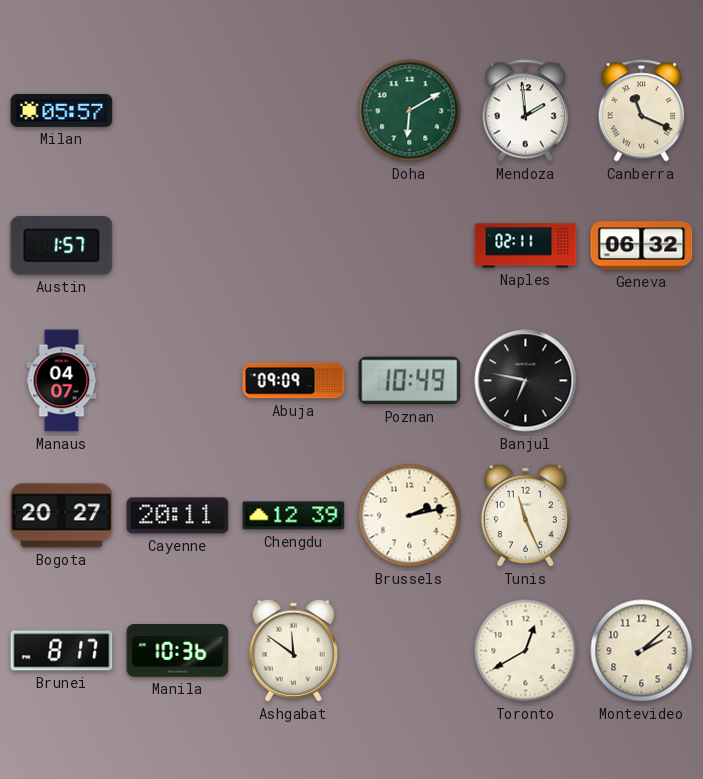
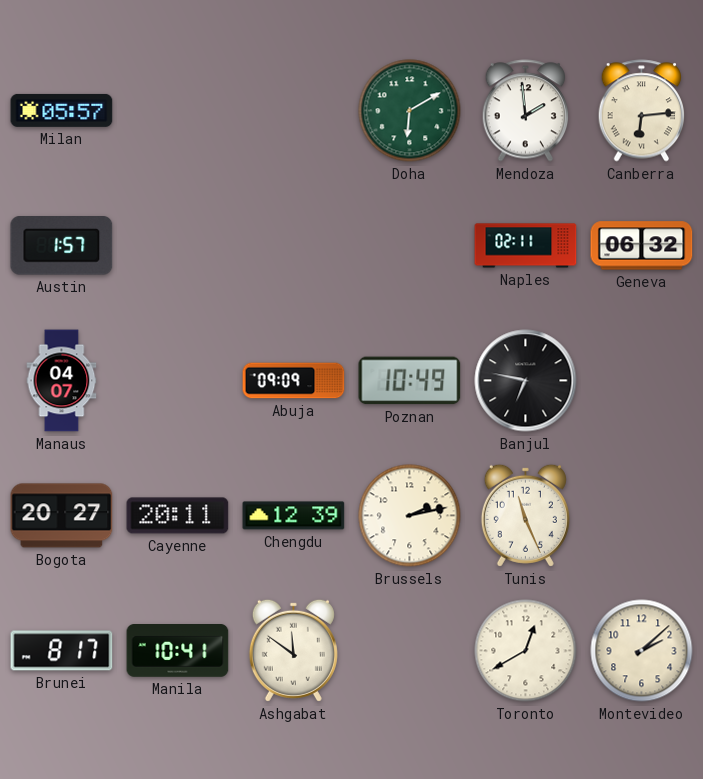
Canberra: 11:19 -> 6:14
Manila: 10:36 -> 10:41
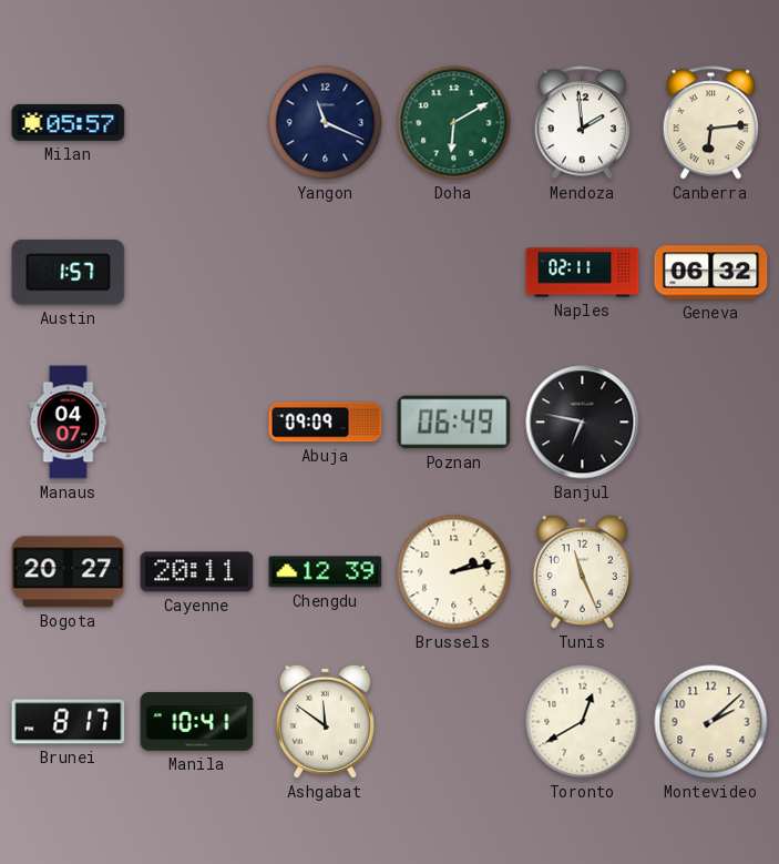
Yangon: none -> 11:19
Poznan: 10:49 -> 06:49
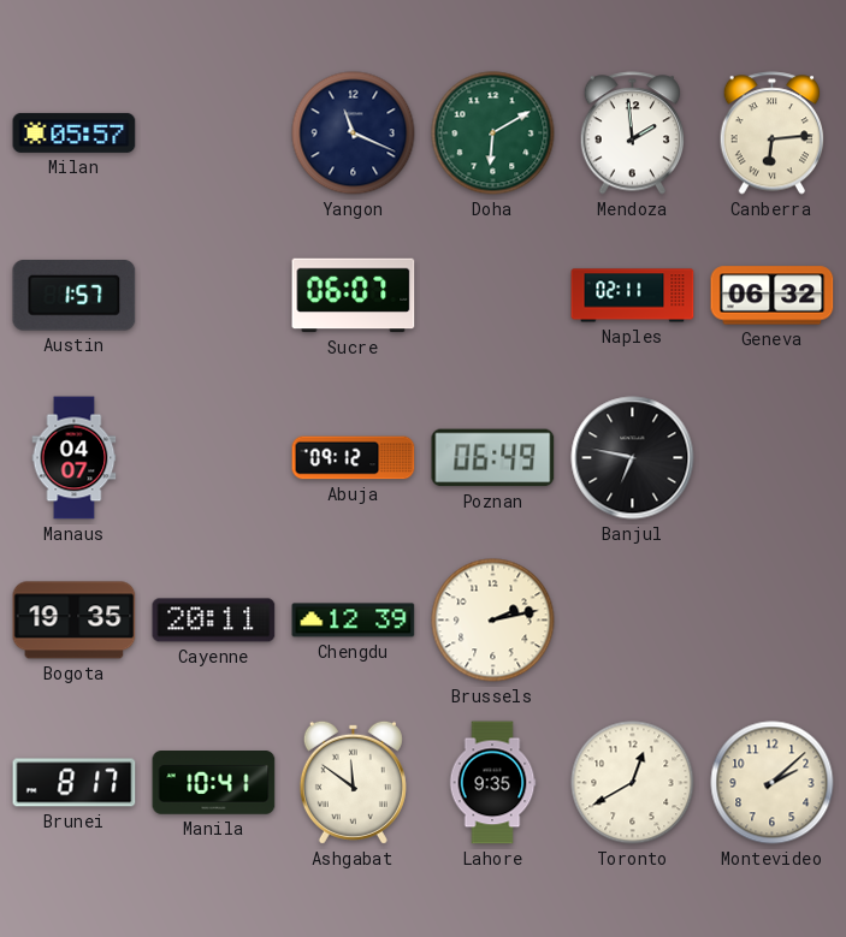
Sucre: none -> 06:07
Abuja: 09:09 -> 09:12
Bogota: 20:27 -> 19:35
Tunis: 11:26 -> none
Lahore: none -> 9:35
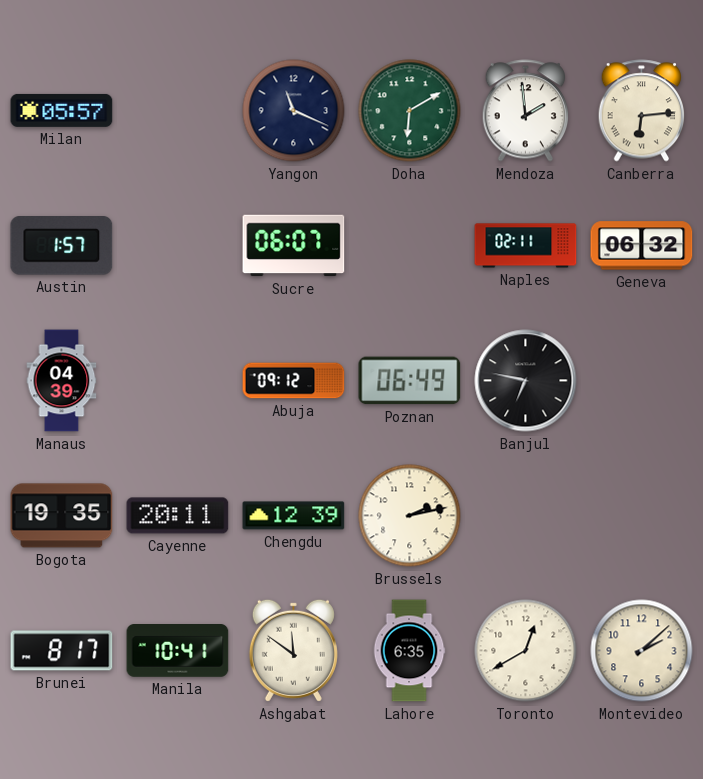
Manaus: 04:07 -> 04:39
Lahore: 9:35 -> 6:35
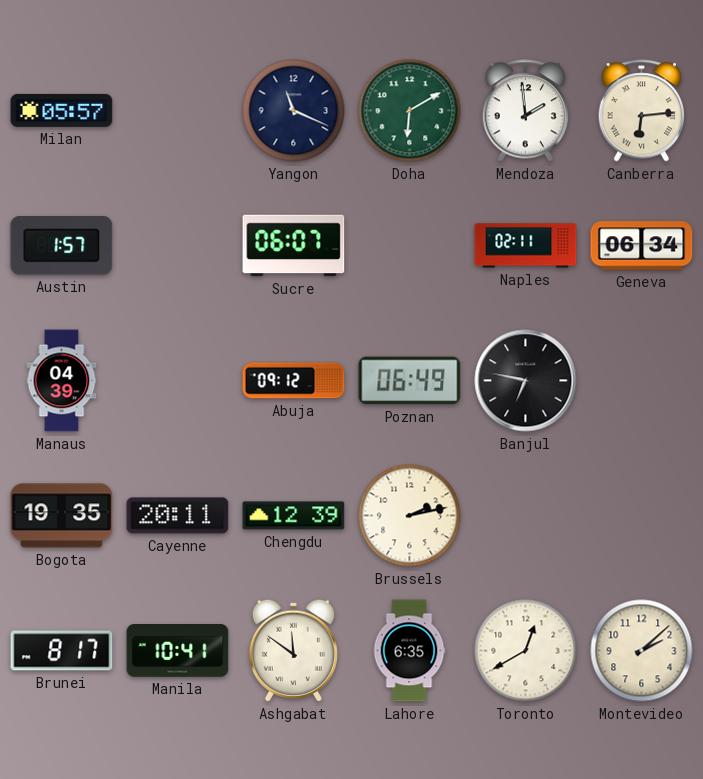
Geneva: 06:32 -> 06:34
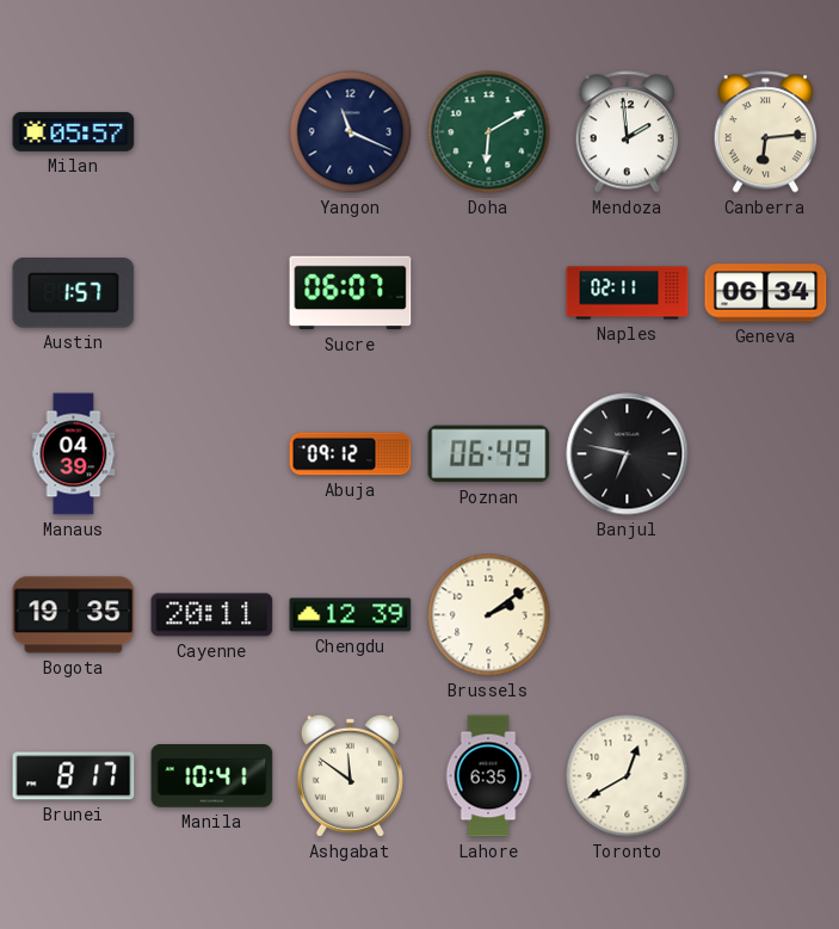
Brussels: 2:13 -> 2:09
Montevideo: 2:08 -> none
